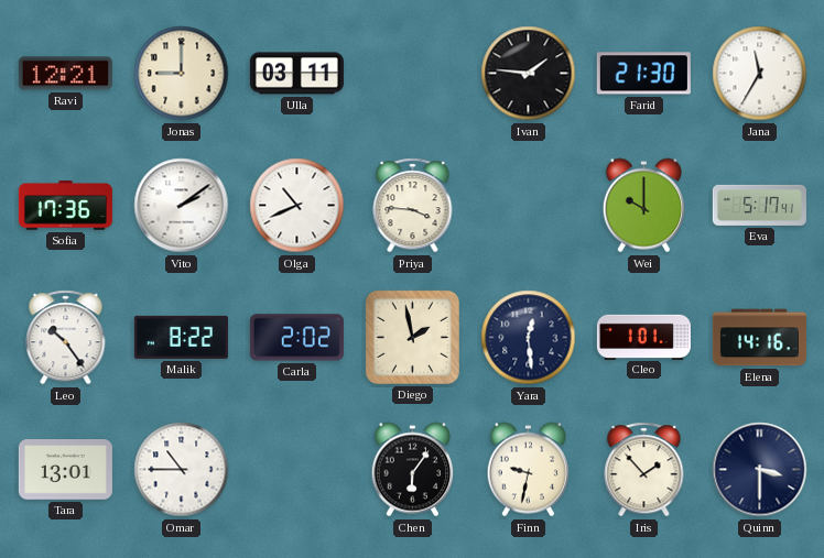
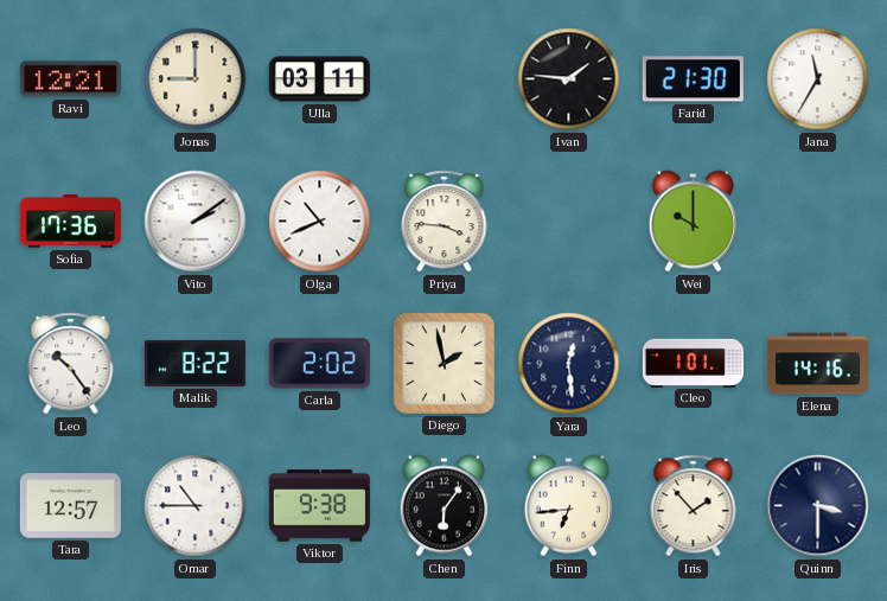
Eva: 5:17 -> none
Tara: 13:01 -> 12:57
Viktor: none -> 9:38
Finn: 9:32 -> 6:44
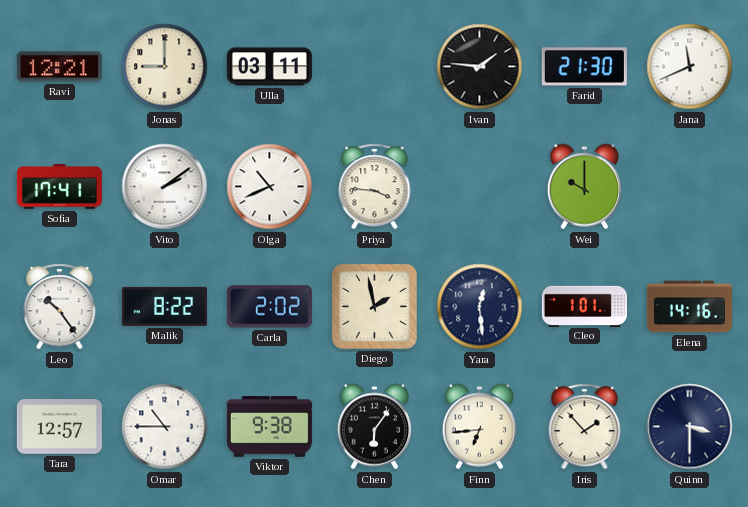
Jana: 11:35 -> 11:41
Sofia: 17:36 -> 17:41
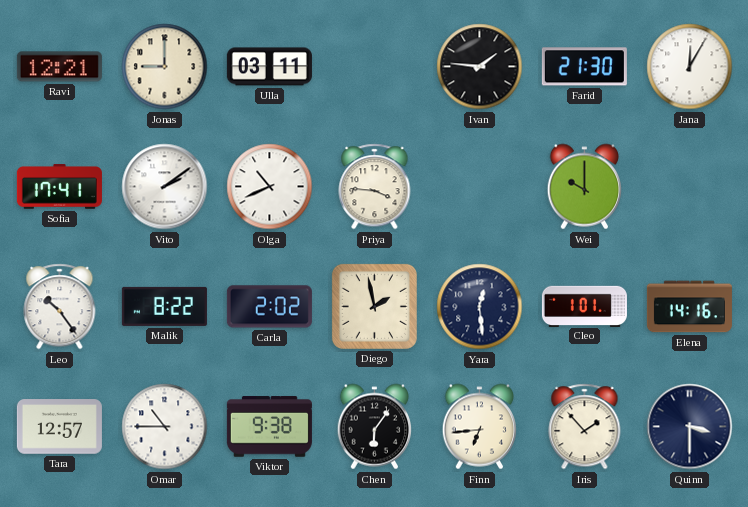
Jana: 11:41 -> 12:05
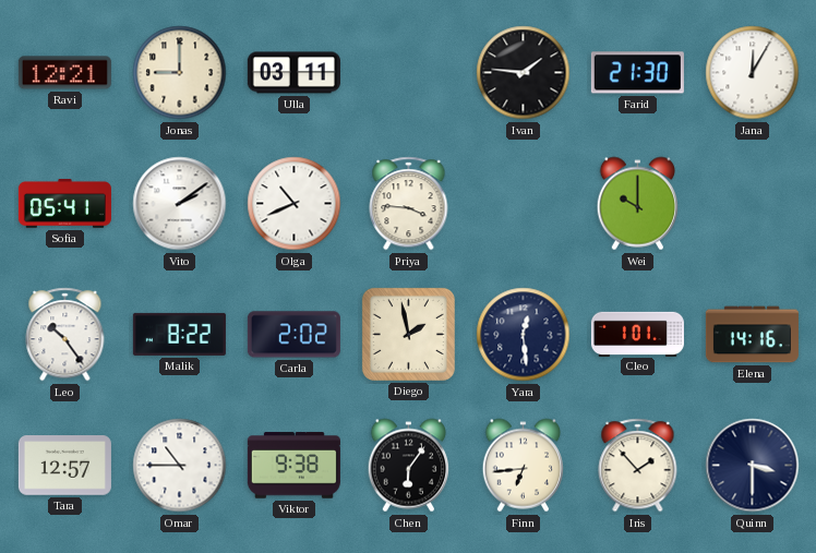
Sofia: 17:41 -> 05:41
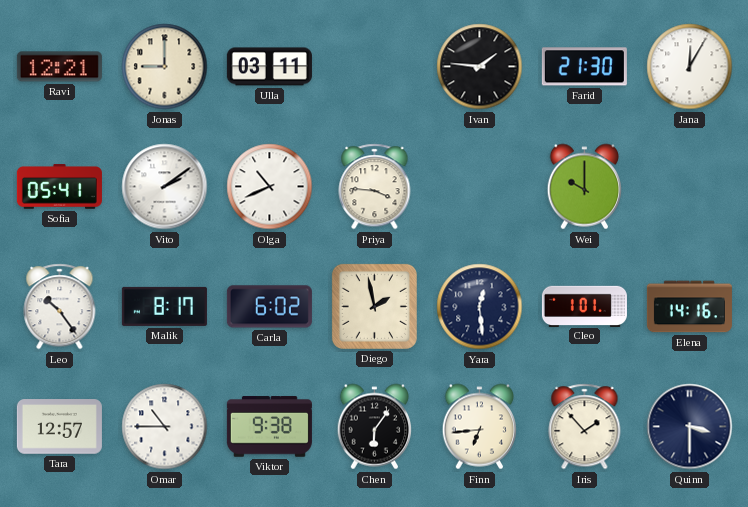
Malik: 8:22 -> 8:17
Carla: 2:02 -> 6:02
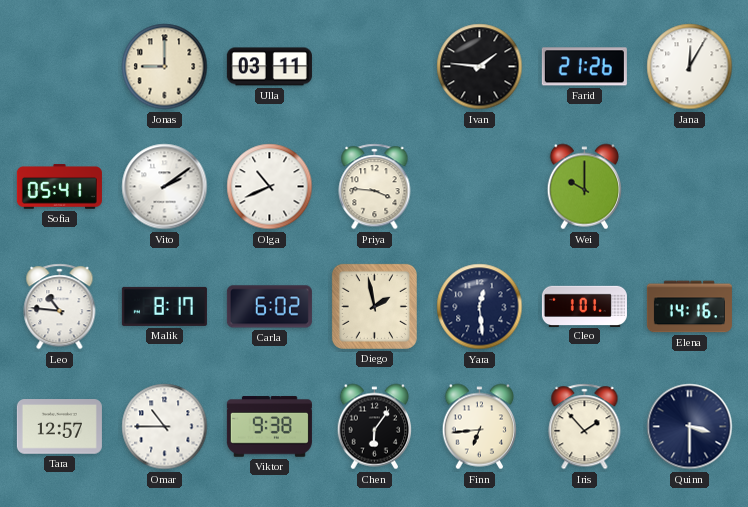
Ravi: 12:21 -> none
Farid: 21:30 -> 21:26
Leo: 10:24 -> 10:46
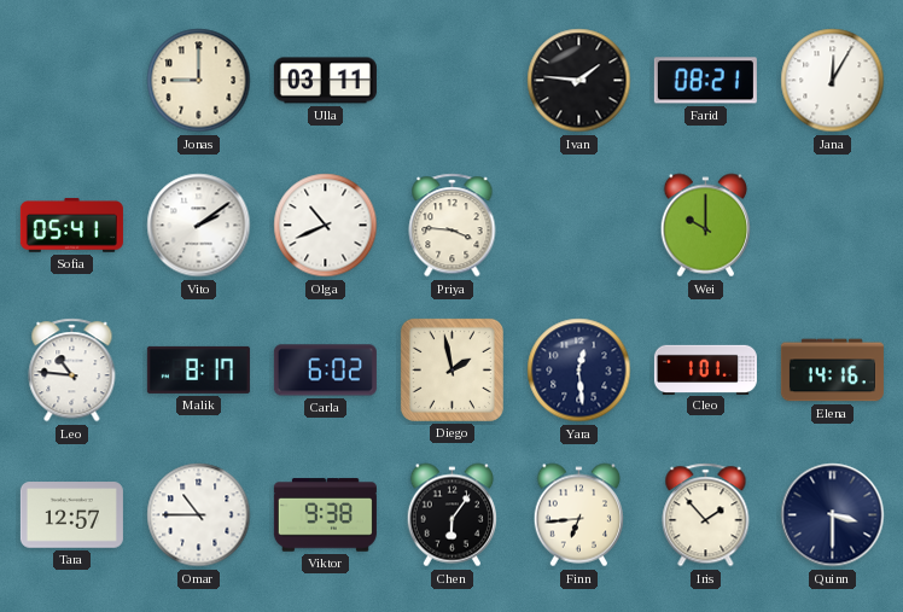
Farid: 21:26 -> 08:21
